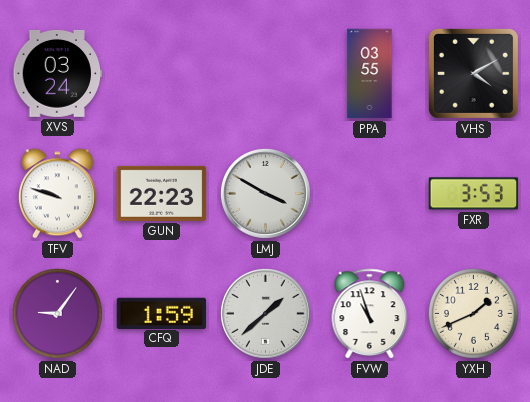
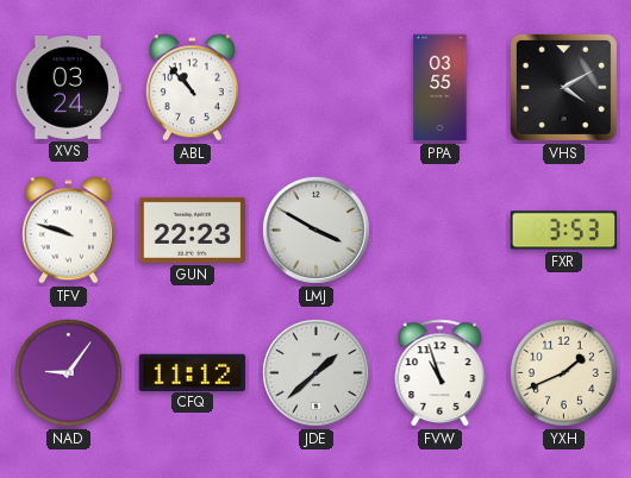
ABL: none -> 10:53
CFQ: 1:59 -> 11:12
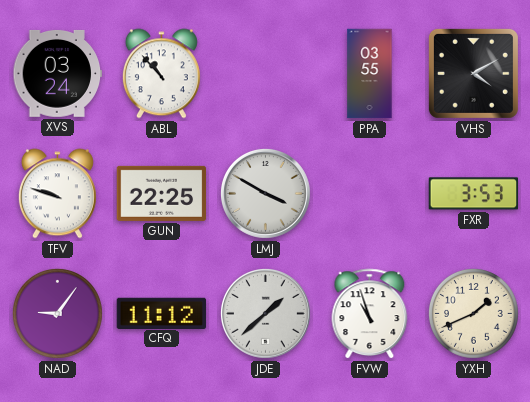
GUN: 22:23 -> 22:25
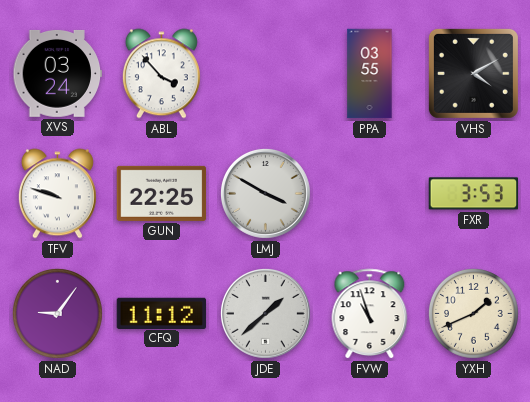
ABL: 10:53 -> 3:53
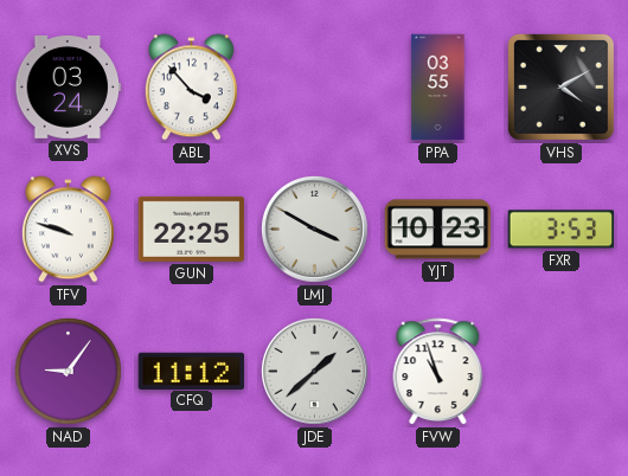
YJT: none -> 10:23
YXH: 1:41 -> none
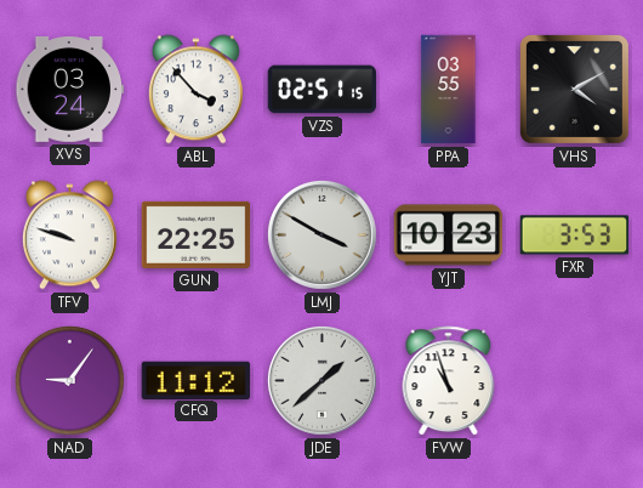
VZS: none -> 02:51
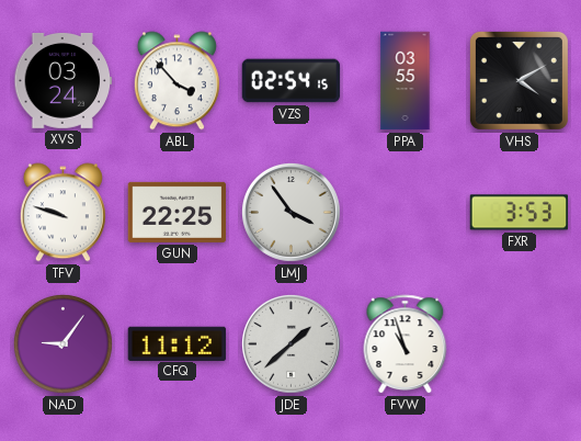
VZS: 02:51 -> 02:54
LMJ: 3:50 -> 3:54
YJT: 10:23 -> none
